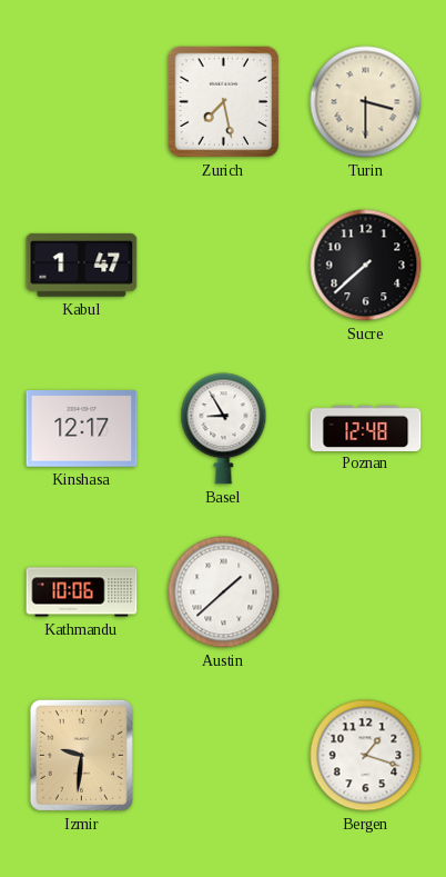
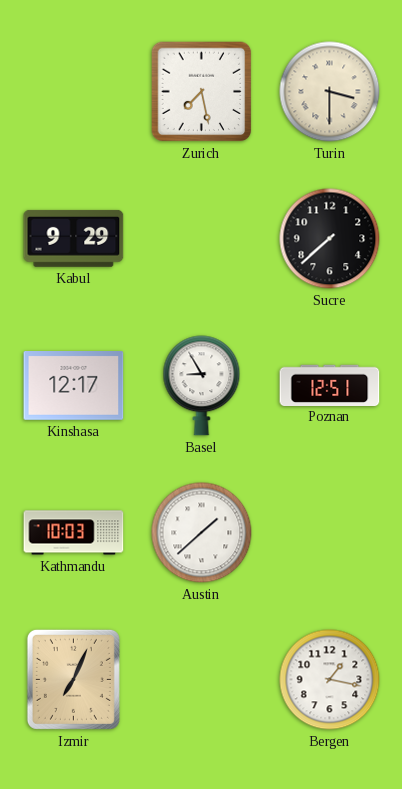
Kabul: 1:47 -> 9:29
Poznan: 12:48 -> 12:51
Kathmandu: 10:06 -> 10:03
Izmir: 9:31 -> 7:04
Bergen: 1:18 -> 1:17
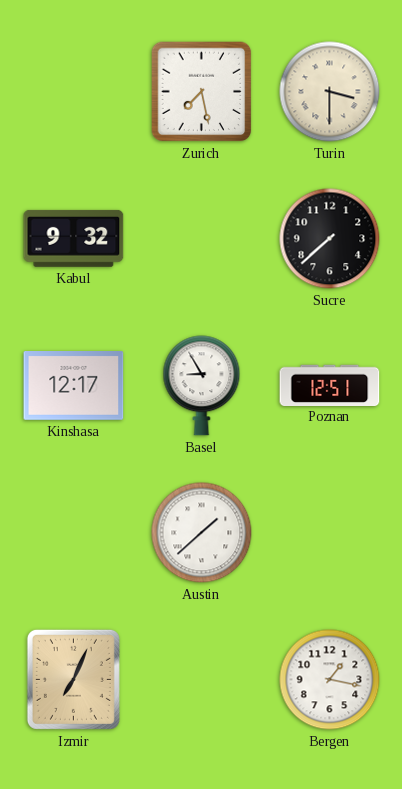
Kabul: 9:29 -> 9:32
Kathmandu: 10:03 -> none
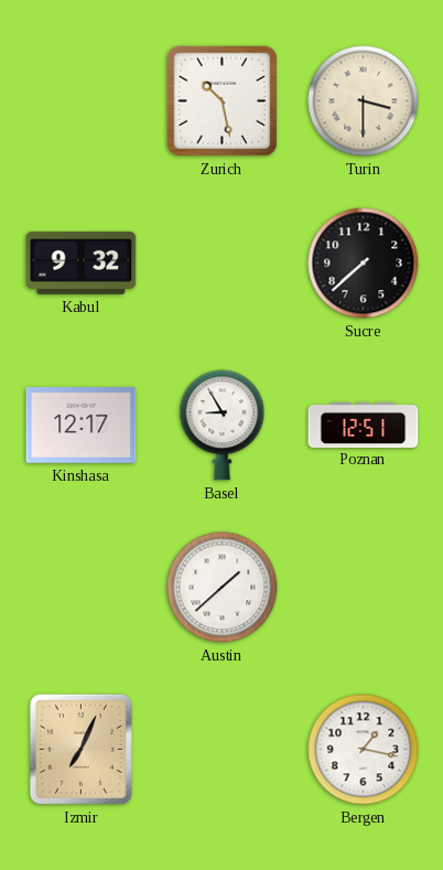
Zurich: 7:28 -> 10:28
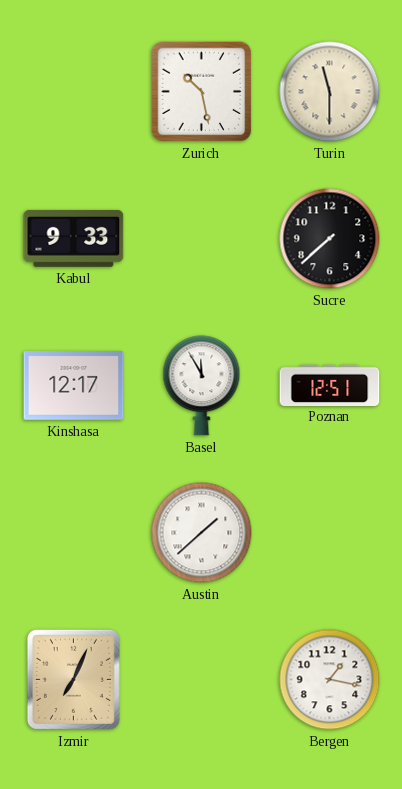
Turin: 3:30 -> 11:30
Kabul: 9:32 -> 9:33
Basel: 8:55 -> 11:55
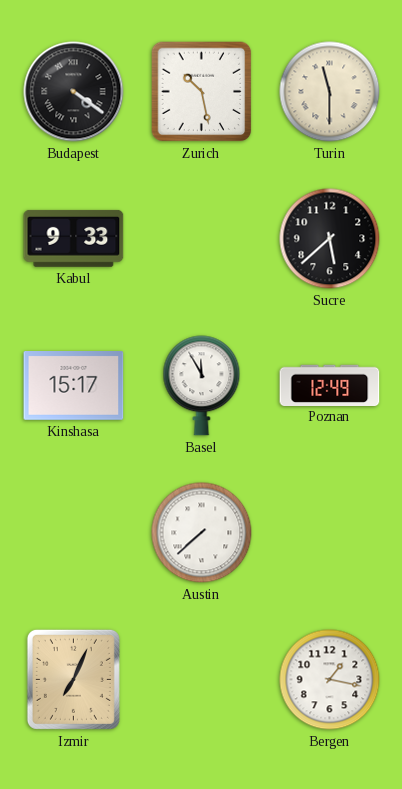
Budapest: none -> 4:21
Sucre: 7:38 -> 5:38
Kinshasa: 12:17 -> 15:17
Poznan: 12:51 -> 12:49
Austin: 1:38 -> 7:38
